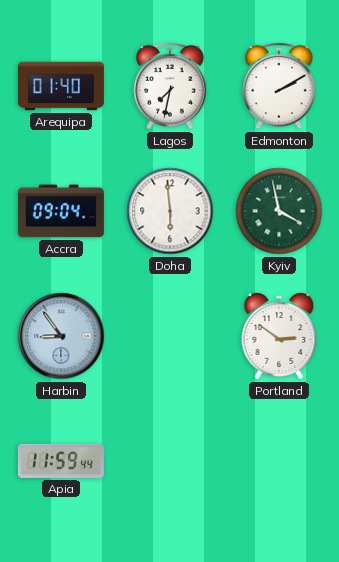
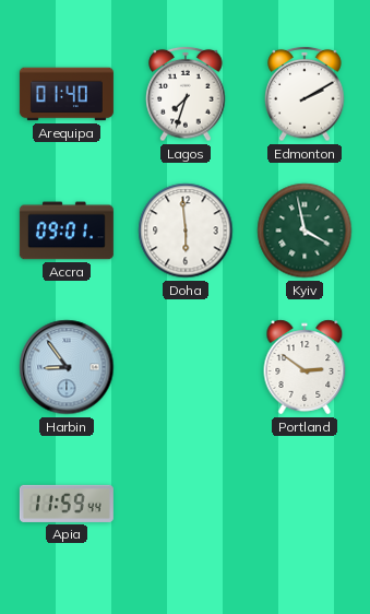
Lagos: 7:32 -> 7:33
Accra: 09:04 -> 09:01
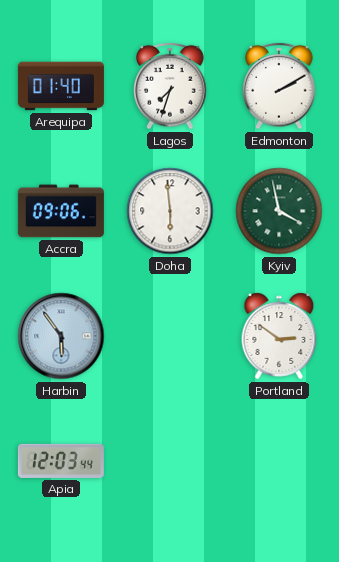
Accra: 09:01 -> 09:06
Harbin: 8:54 -> 5:54
Apia: 11:59 -> 12:03
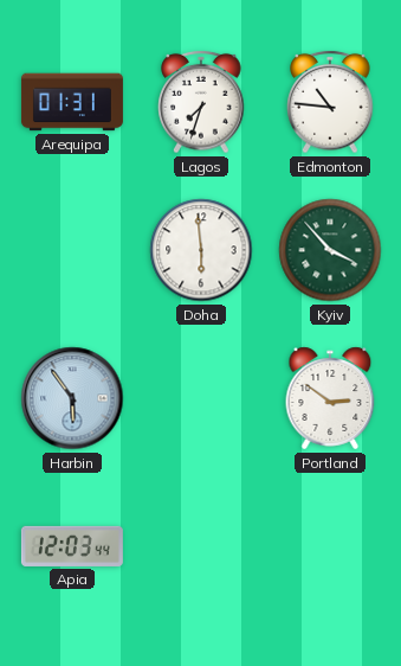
Arequipa: 01:40 -> 01:31
Edmonton: 2:10 -> 10:46
Accra: 09:06 -> none
Kyiv: 3:58 -> 3:53
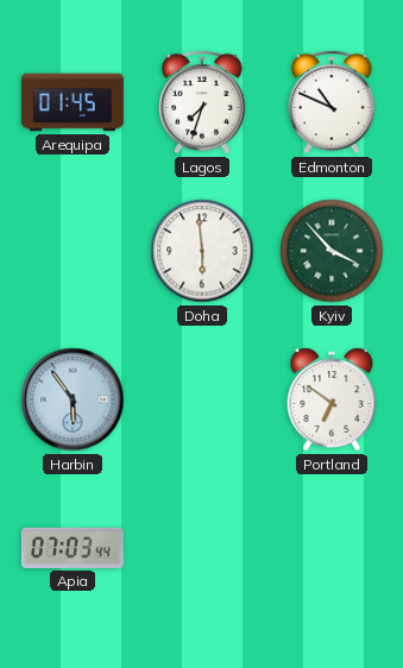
Arequipa: 01:31 -> 01:45
Edmonton: 10:46 -> 10:49
Portland: 2:51 -> 6:51
Apia: 12:03 -> 07:03
